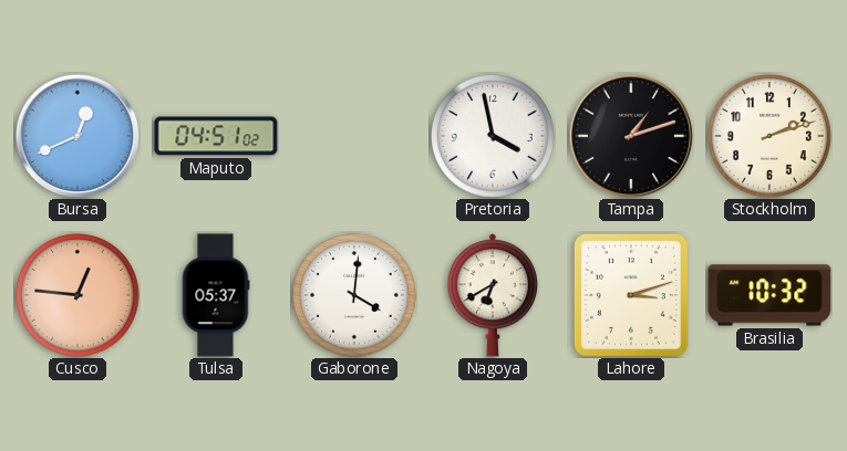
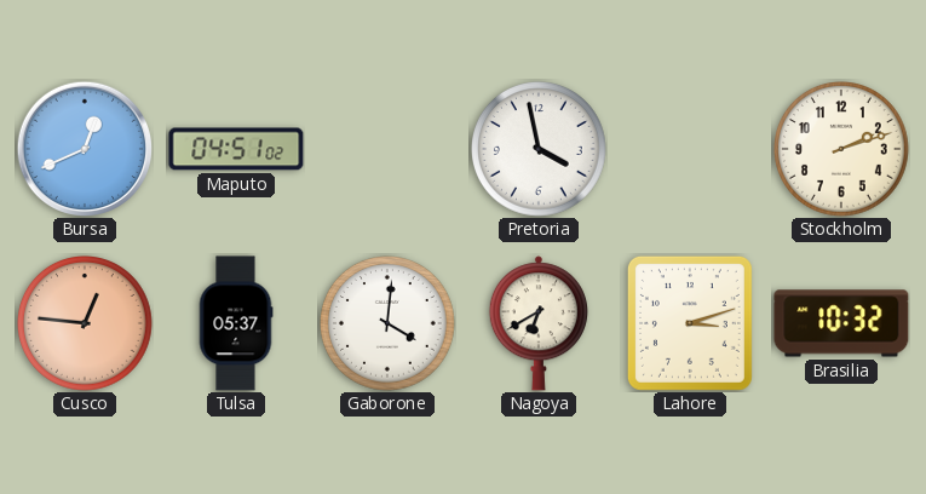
Tampa: 1:12 -> none
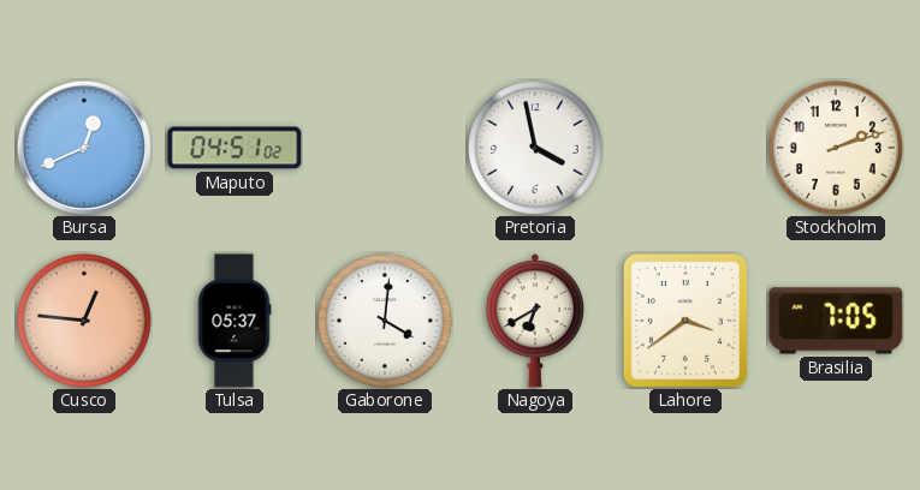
Lahore: 3:12 -> 3:39
Brasilia: 10:32 -> 7:05
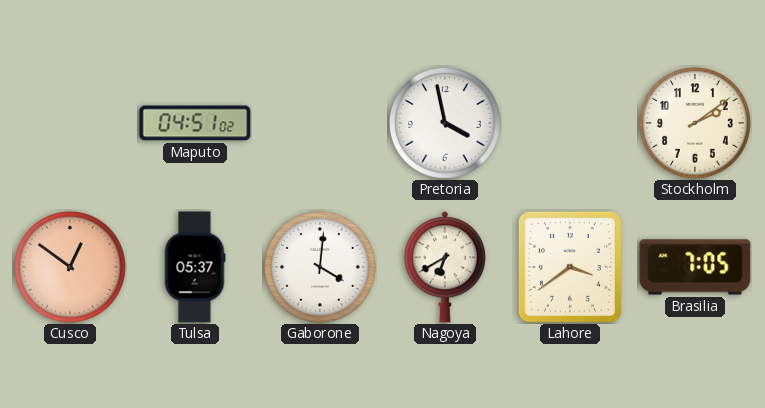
Bursa: 12:41 -> none
Stockholm: 2:12 -> 2:09
Cusco: 12:46 -> 12:51
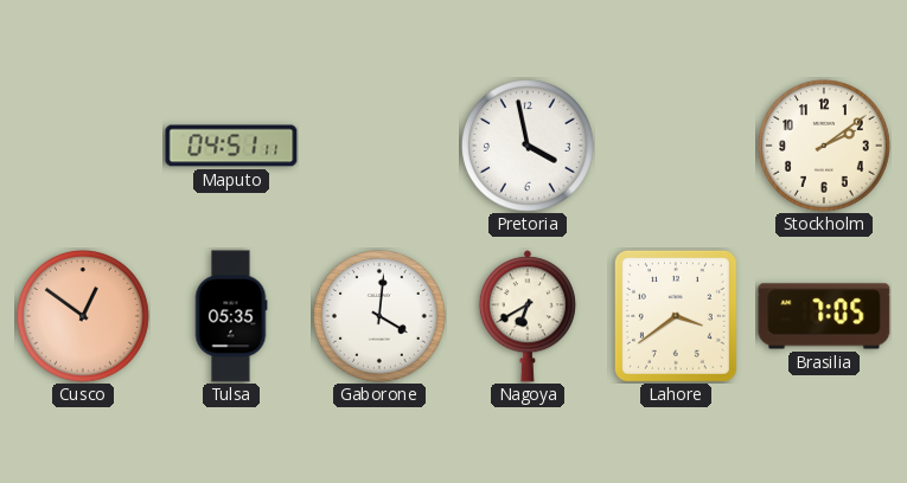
Maputo: 04:51:02 -> 04:51:11
Tulsa: 05:37 -> 05:35
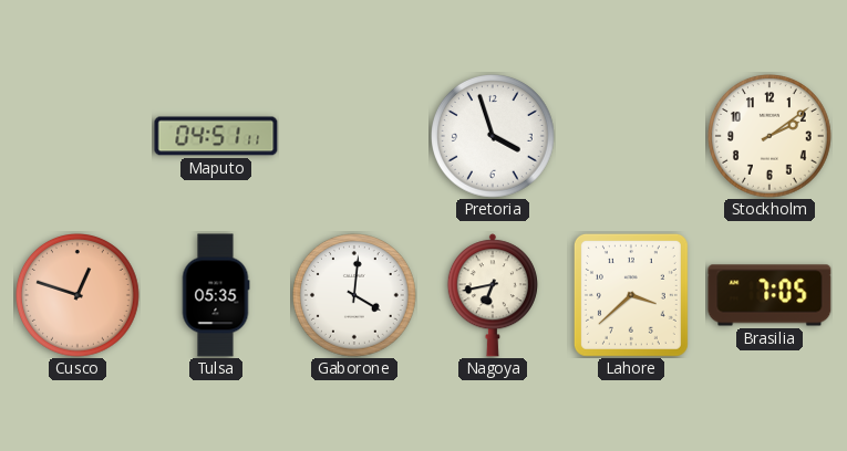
Pretoria: 3:58 -> 3:57
Cusco: 12:51 -> 12:48
Nagoya: 6:40 -> 6:43
Lahore: 3:39 -> 3:38
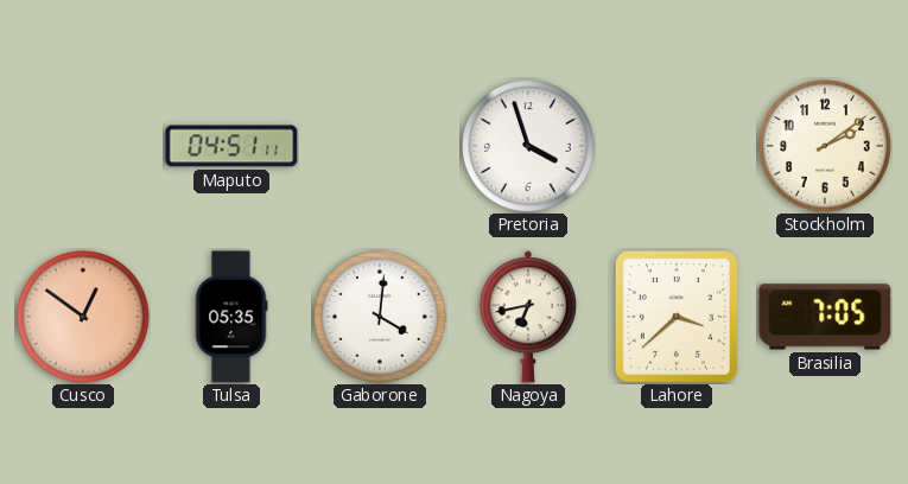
Cusco: 12:48 -> 12:51
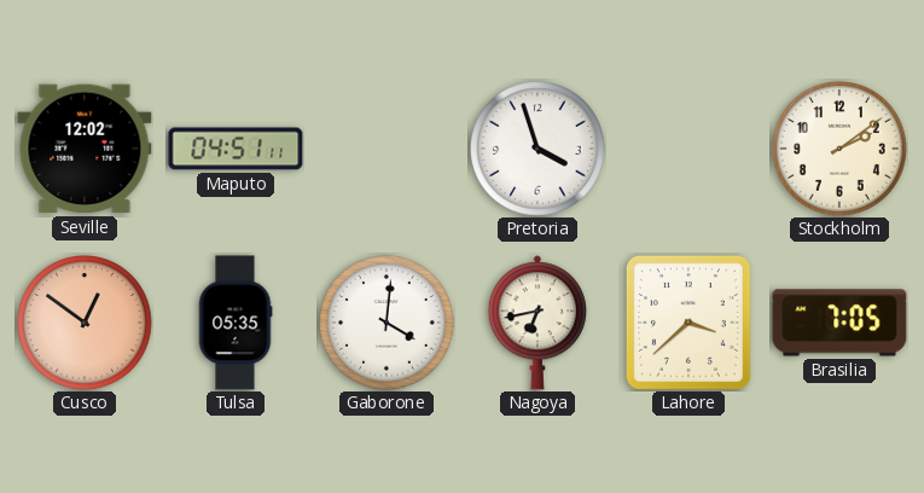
Seville: none -> 12:02
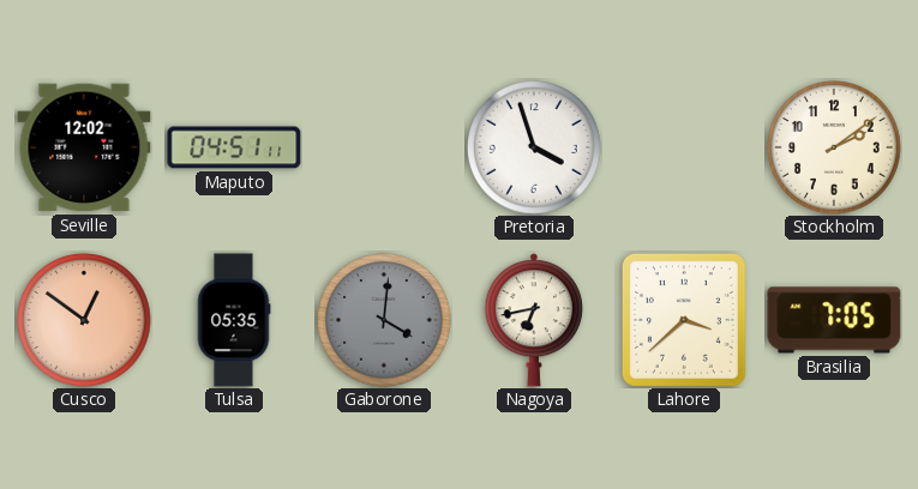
Gaborone dial: white -> grey
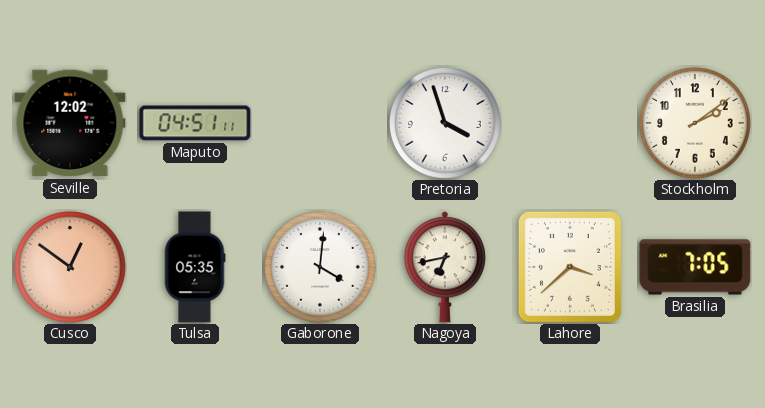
Gaborone dial: grey -> white
